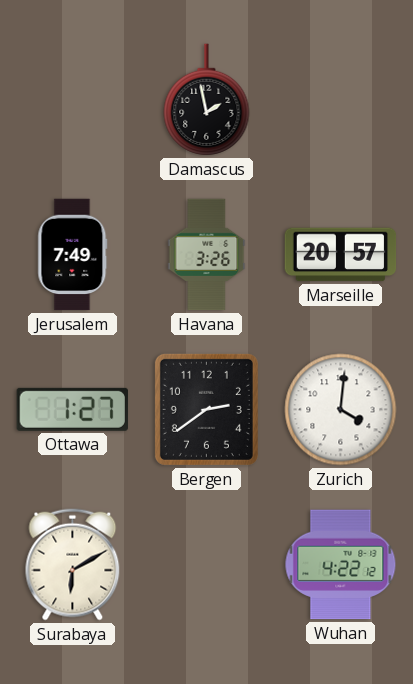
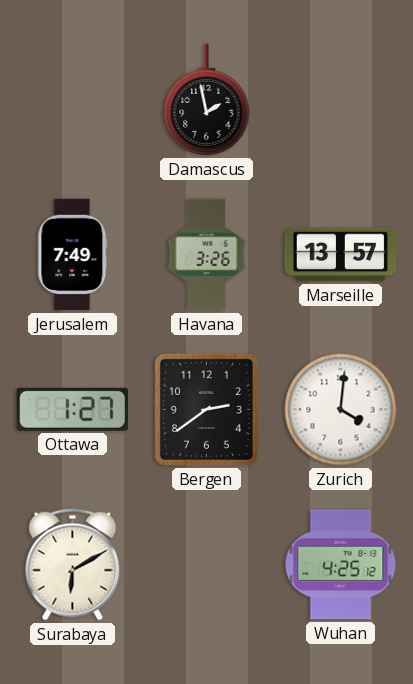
Marseille: 20:57 -> 13:57
Wuhan: 4:22 -> 4:25
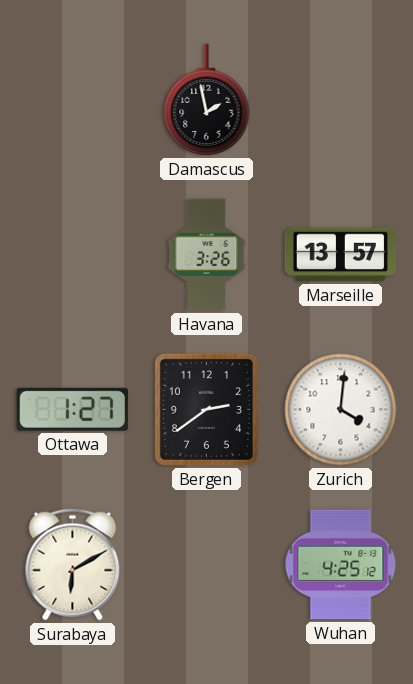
Jerusalem: 7:49 -> none
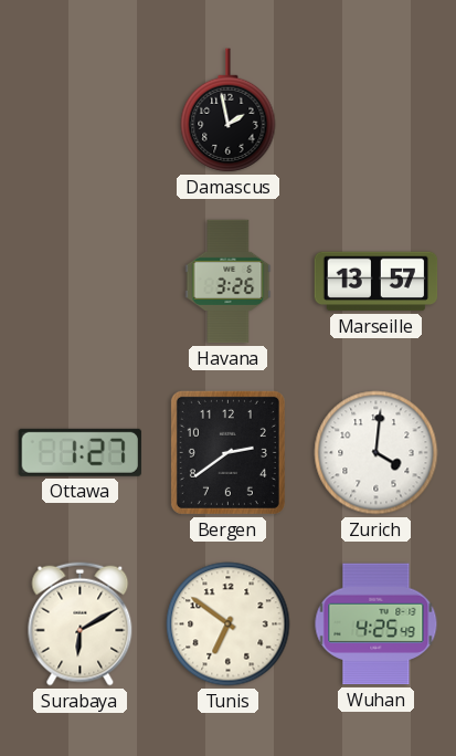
Tunis: none -> 6:51
Wuhan: 4:25:12 -> 4:25:49
